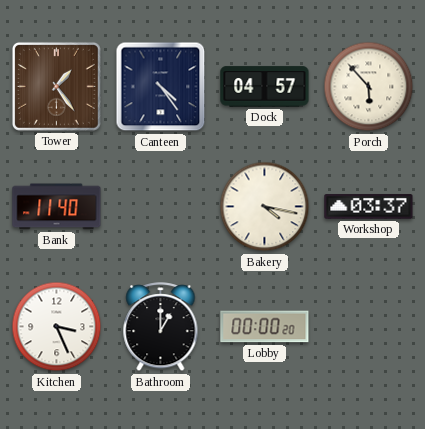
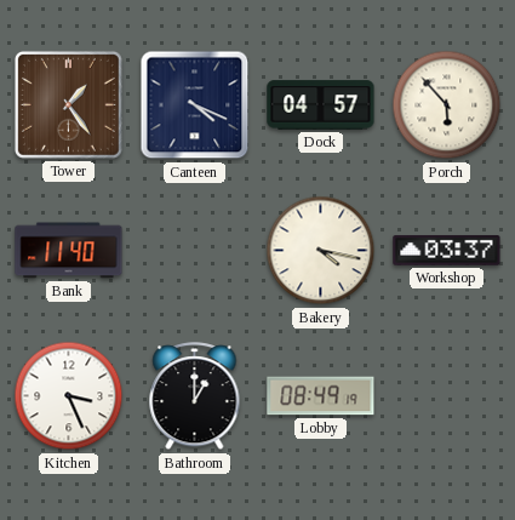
Canteen: 4:24 -> 4:19
Lobby: 00:00 -> 08:49
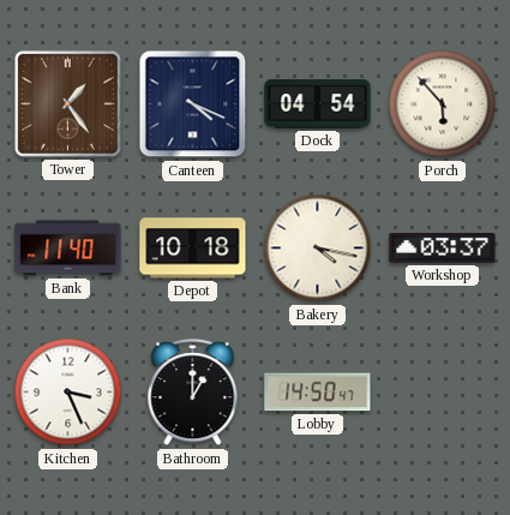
Dock: 04:57 -> 04:54
Depot: none -> 10:18
Lobby: 08:49 -> 14:50
